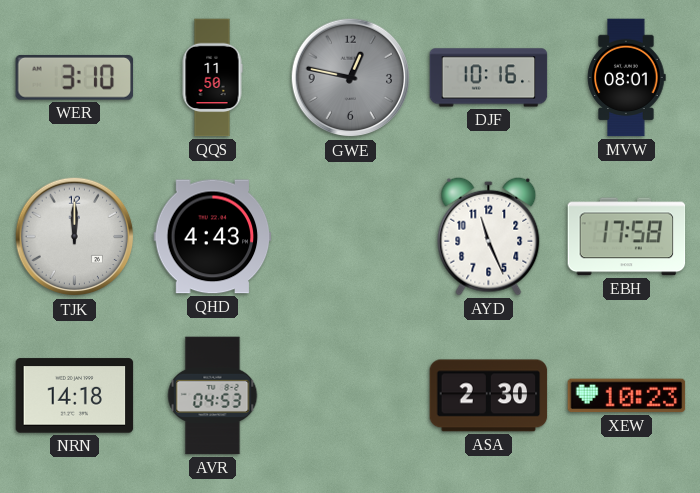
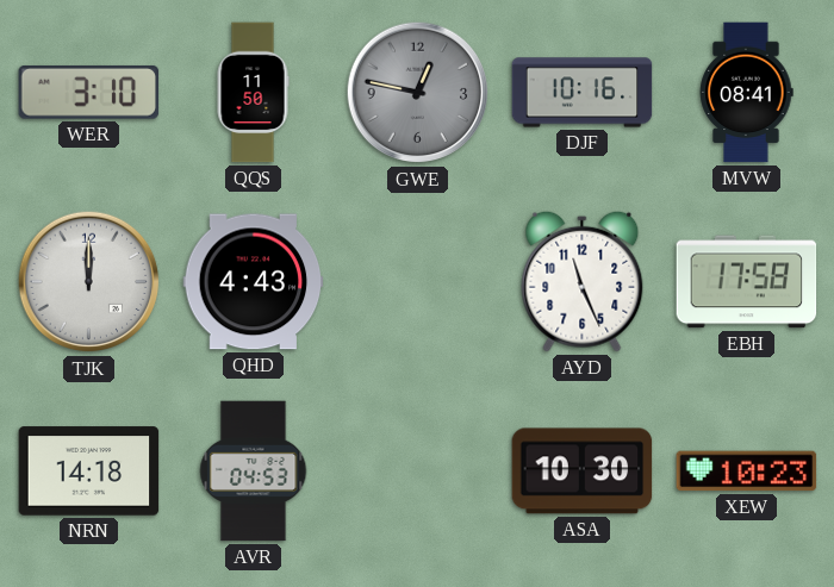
MVW: 08:01 -> 08:41
ASA: 2:30 -> 10:30
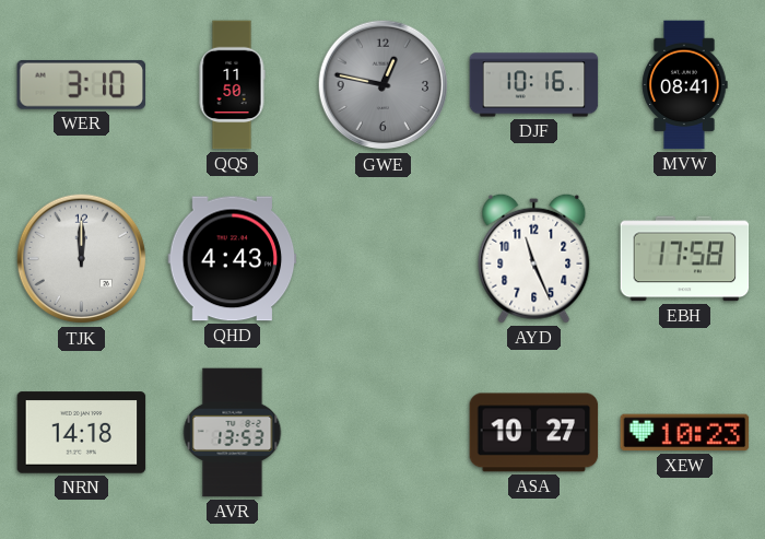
AVR: 04:53 -> 13:53
ASA: 10:30 -> 10:27
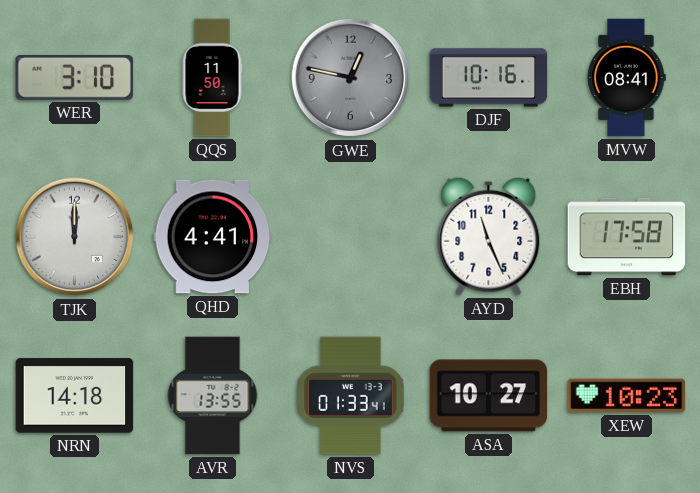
QHD: 4:43 -> 4:41
AVR: 13:53 -> 13:55
NVS: none -> 01:33
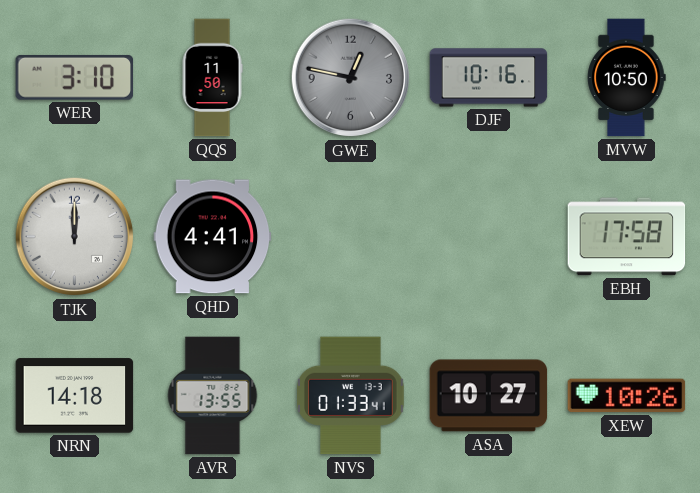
MVW: 08:41 -> 10:50
AYD: 11:26 -> none
XEW: 10:23 -> 10:26
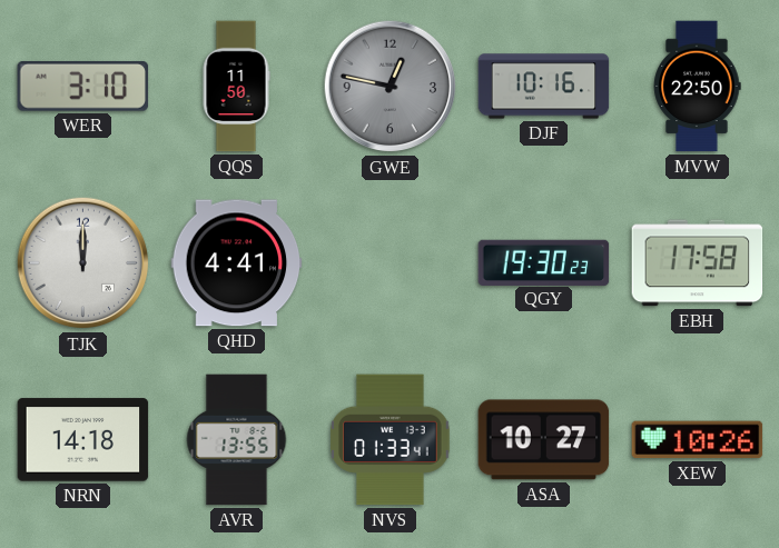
MVW: 10:50 -> 22:50
QGY: none -> 19:30
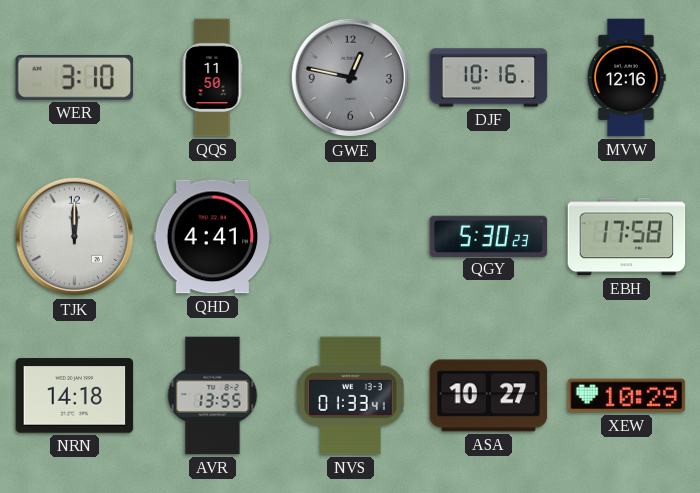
MVW: 22:50 -> 12:16
QGY: 19:30 -> 5:30
XEW: 10:26 -> 10:29
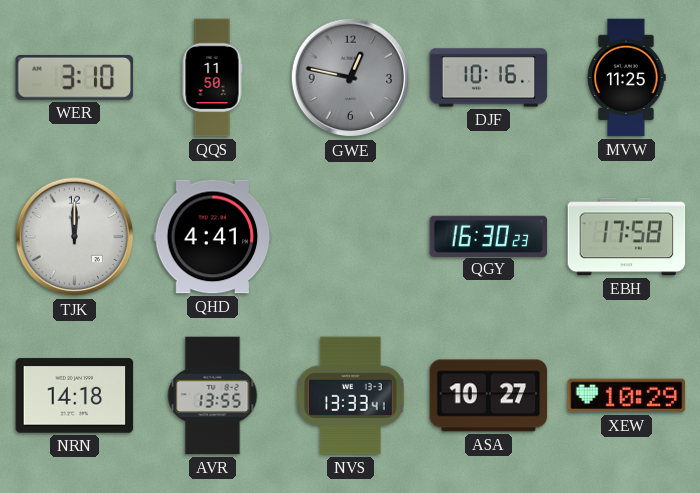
MVW: 12:16 -> 11:25
QGY: 5:30 -> 16:30
NVS: 01:33 -> 13:33
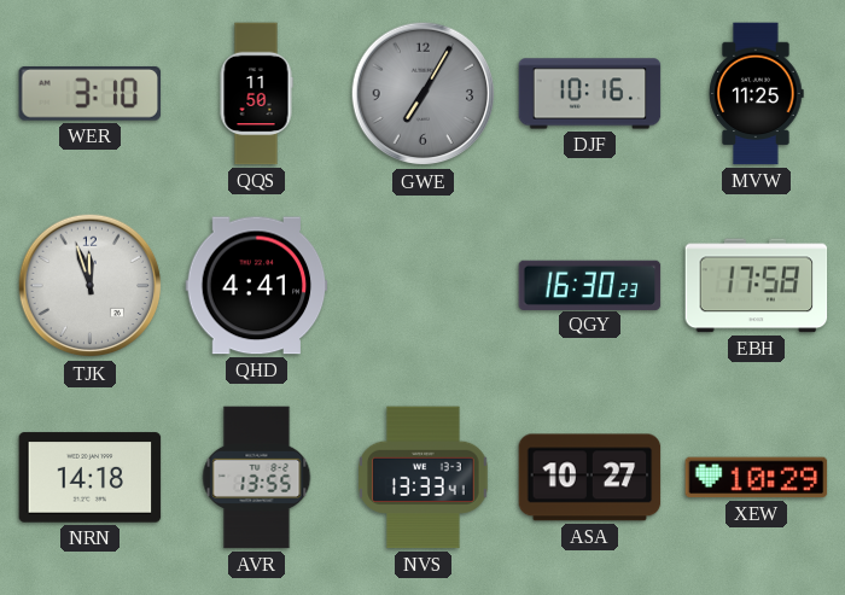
GWE: 12:47 -> 7:05
TJK: 12:00 -> 11:57
